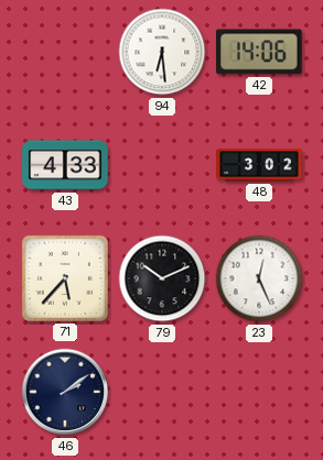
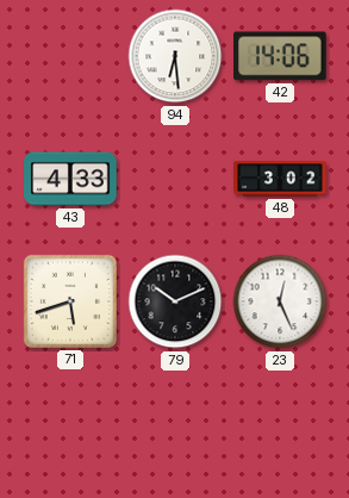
71: 5:37 -> 5:42
46: 2:09 -> none
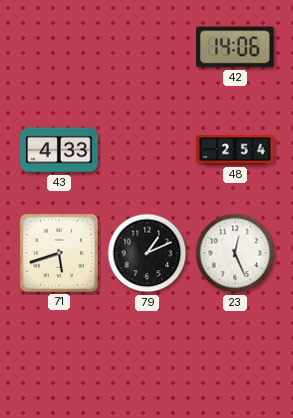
94: 6:29 -> none
48: 3:02 -> 2:54
79: 10:11 -> 1:11
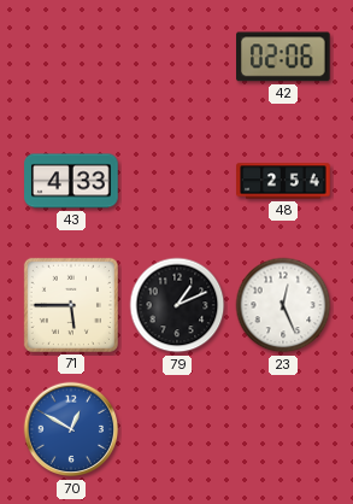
42: 14:06 -> 02:06
71: 5:42 -> 5:45
70: none -> 12:50
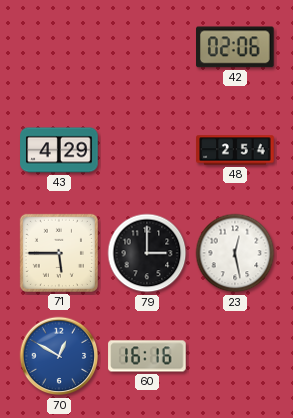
43: 4:33 -> 4:29
79: 1:11 -> 3:00
23: 12:26 -> 12:28
60: none -> 16:16
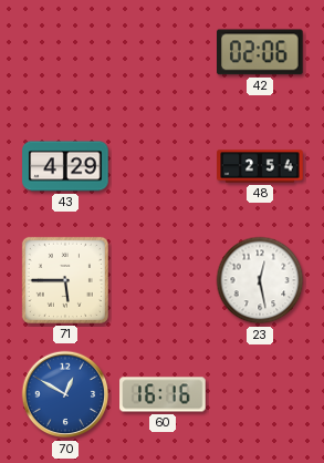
79: 3:00 -> none
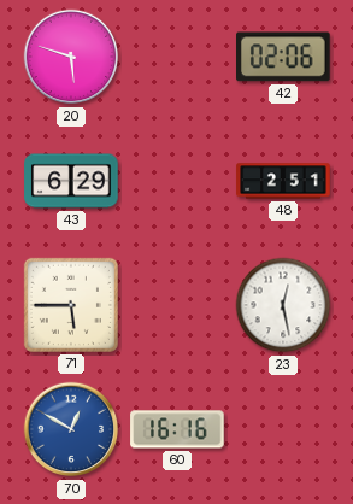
20: none -> 5:48
43: 4:29 -> 6:29
48: 2:54 -> 2:51
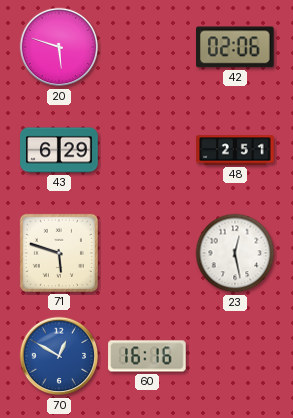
71: 5:45 -> 5:48
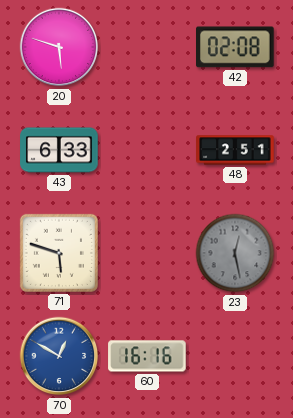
42: 02:06 -> 02:08
43: 6:29 -> 6:33
23 dial: white -> grey
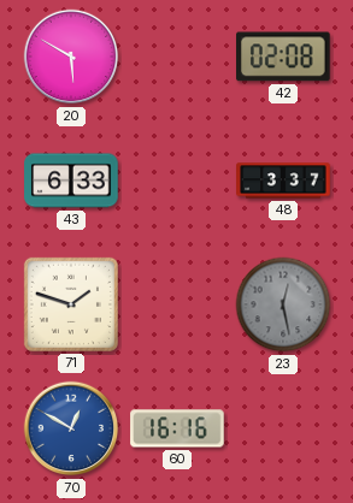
20: 5:48 -> 5:50
48: 2:51 -> 3:37
71: 5:48 -> 1:48
